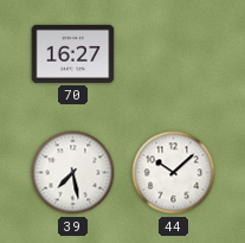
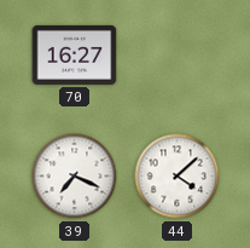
39: 7:28 -> 7:19
44: 10:08 -> 4:08
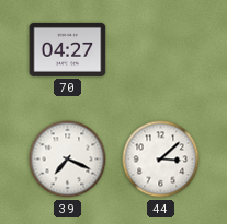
70: 16:27 -> 04:27
44: 4:08 -> 3:08
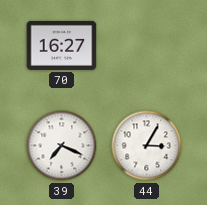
70: 04:27 -> 16:27
44: 3:08 -> 3:05
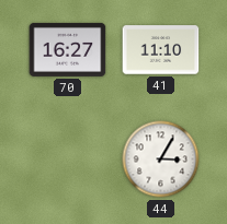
41: none -> 11:10
39: 7:19 -> none
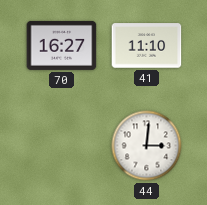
44: 3:05 -> 3:01
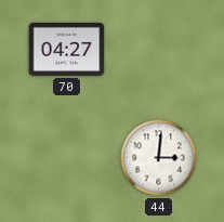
70: 16:27 -> 04:27
41: 11:10 -> none
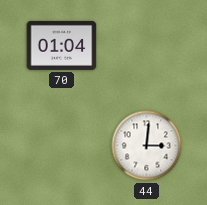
70: 04:27 -> 01:04
